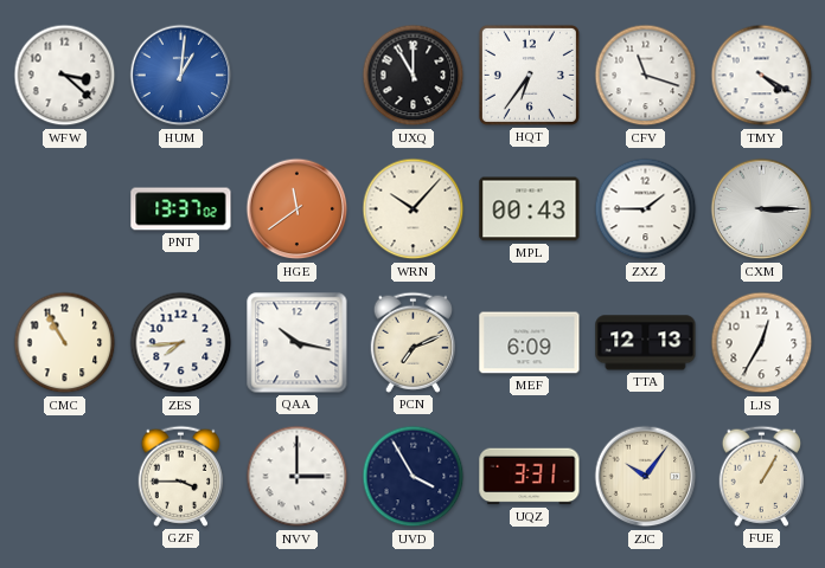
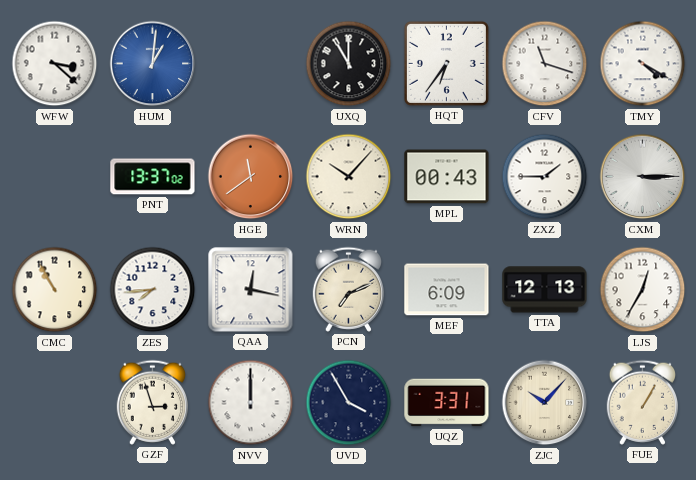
QAA: 10:17 -> 12:17
GZF: 3:45 -> 2:57
NVV: 3:00 -> 12:00
ZJC: 10:06 -> 10:07
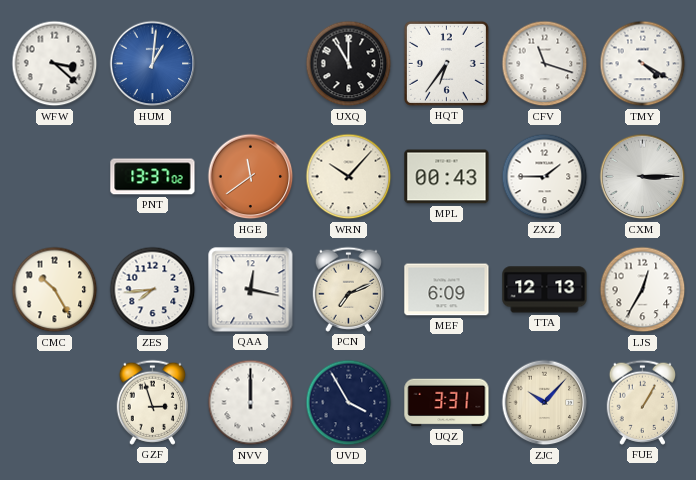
CMC: 10:55 -> 10:25
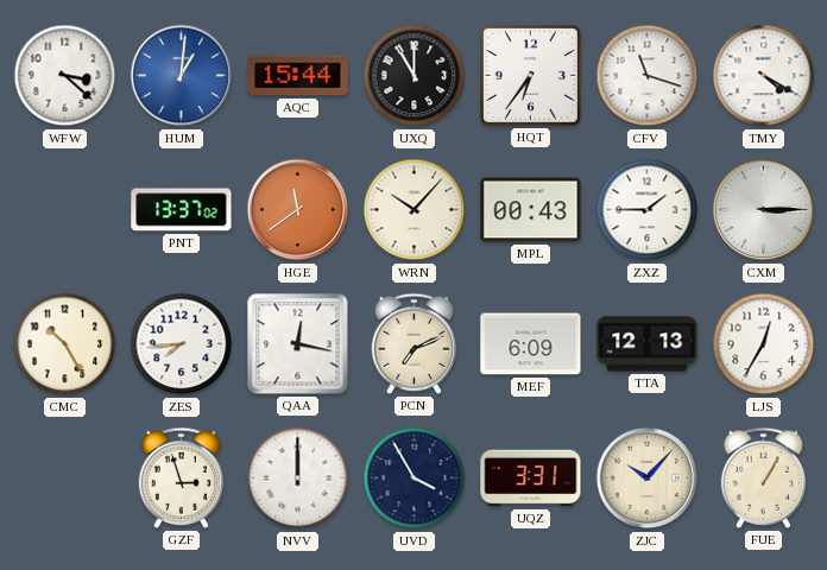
AQC: none -> 15:44
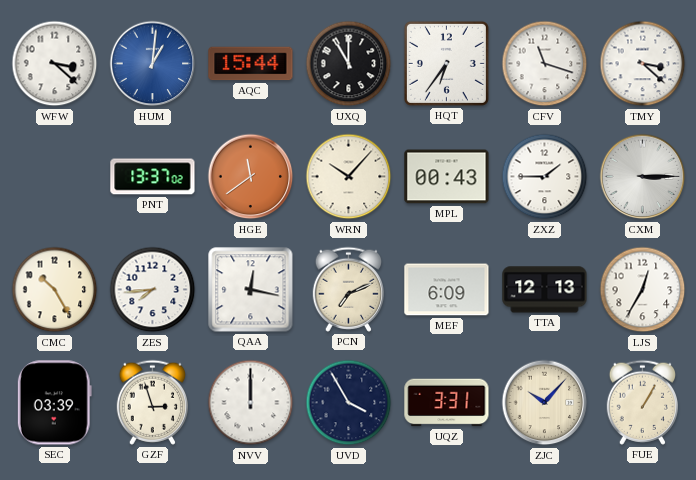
TMY: 4:20 -> 3:22
SEC: none -> 03:39
